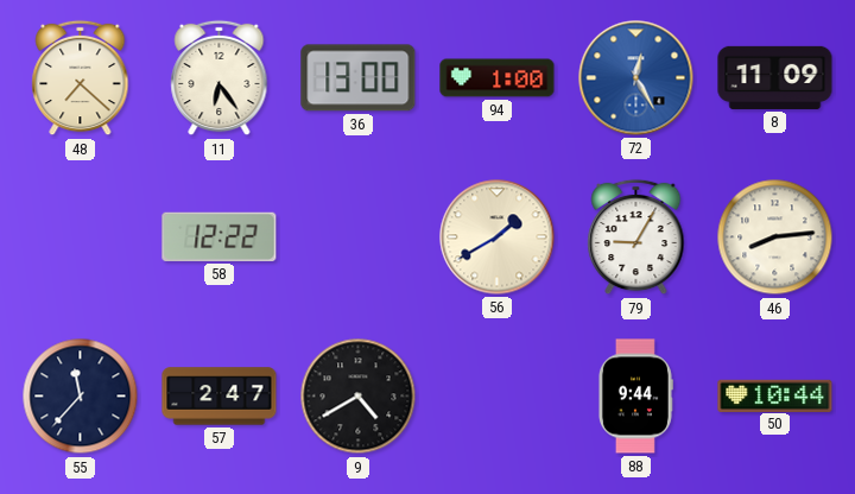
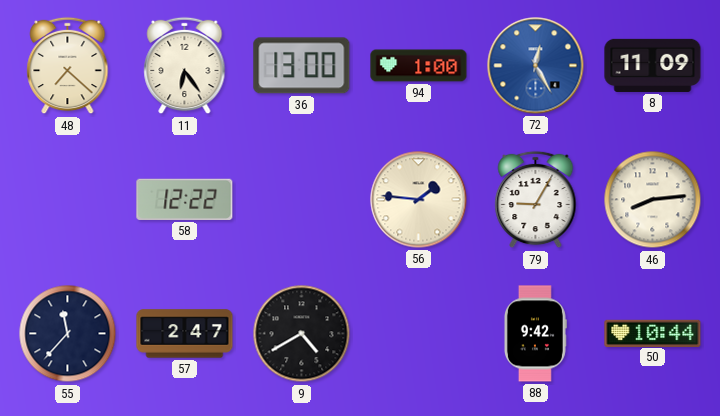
56: 1:40 -> 1:46
88: 9:44 -> 9:42
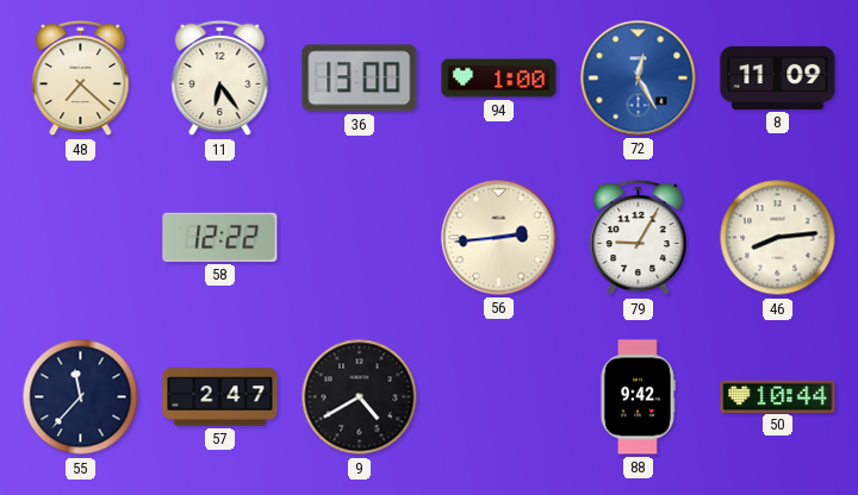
56: 1:46 -> 2:44
